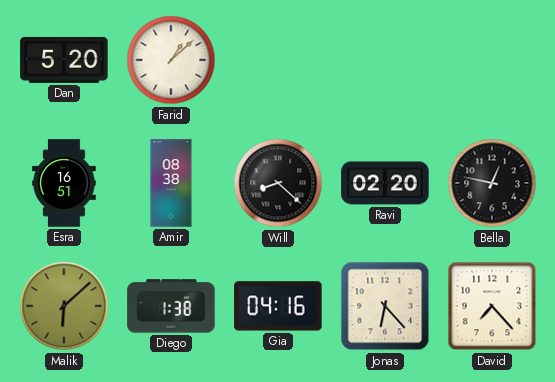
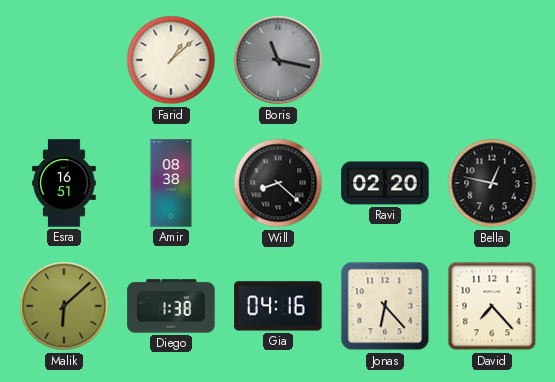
Dan: 5:20 -> none
Boris: none -> 11:17
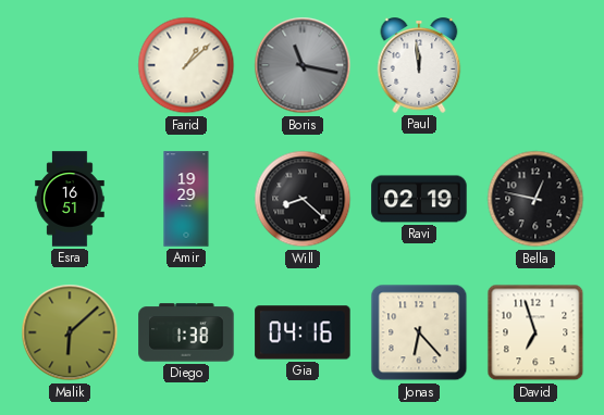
Paul: none -> 11:59
Amir: 08:38 -> 19:29
Ravi: 02:20 -> 02:19
David: 7:23 -> 6:57
